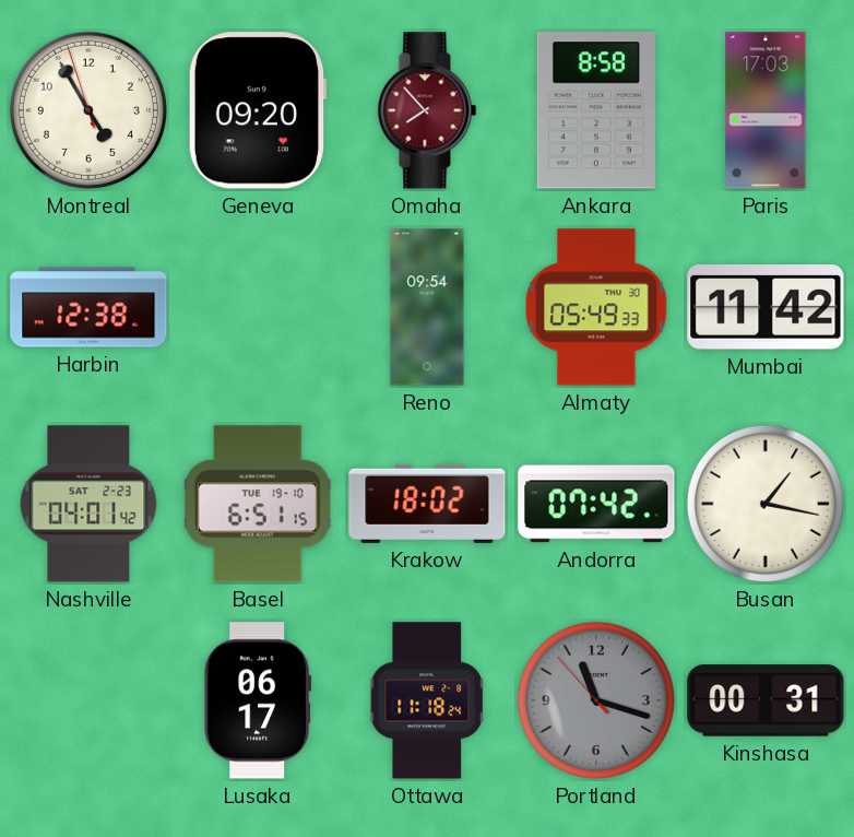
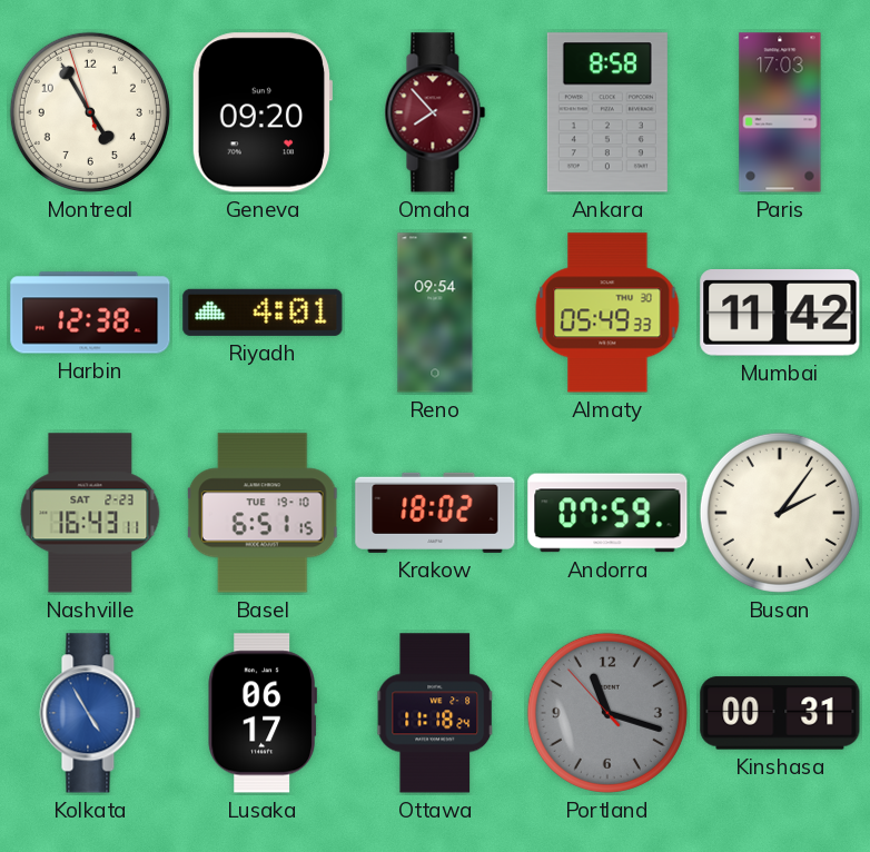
Riyadh: none -> 4:01
Nashville: 04:01 -> 16:43
Andorra: 07:42 -> 07:59
Busan: 1:17 -> 2:06
Kolkata: none -> 4:55
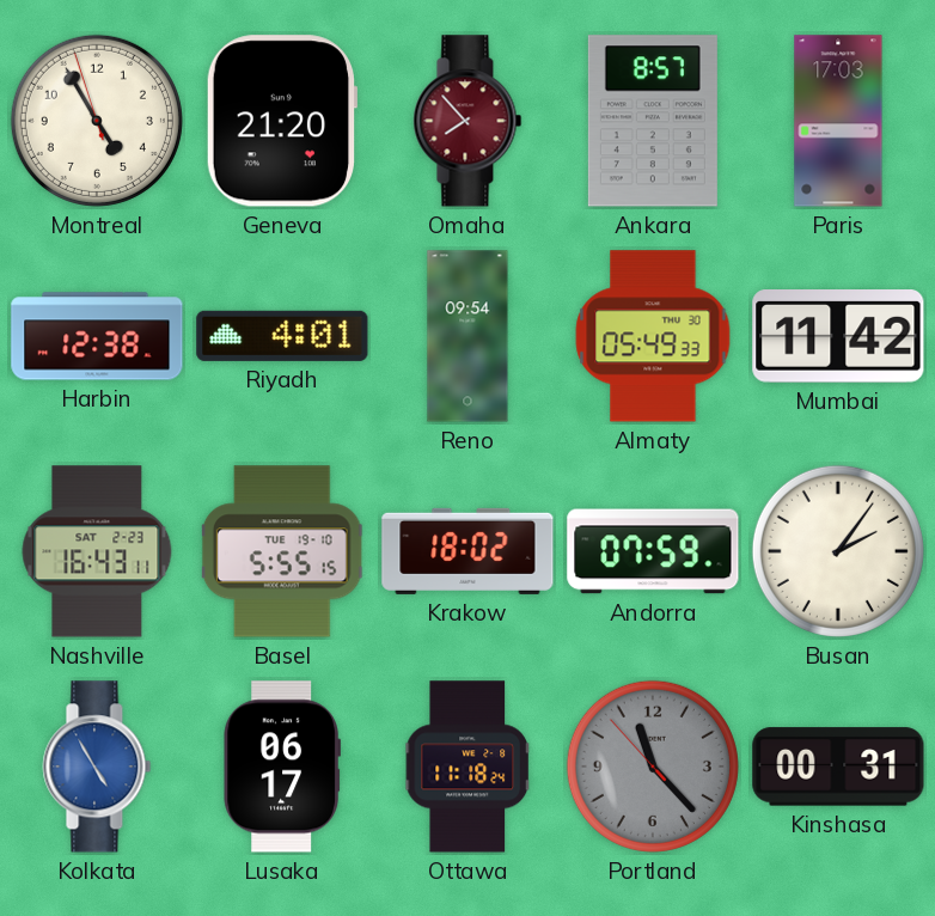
Geneva: 09:20 -> 21:20
Ankara: 8:58 -> 8:57
Basel: 6:51 -> 5:55
Portland: 11:17 -> 11:22
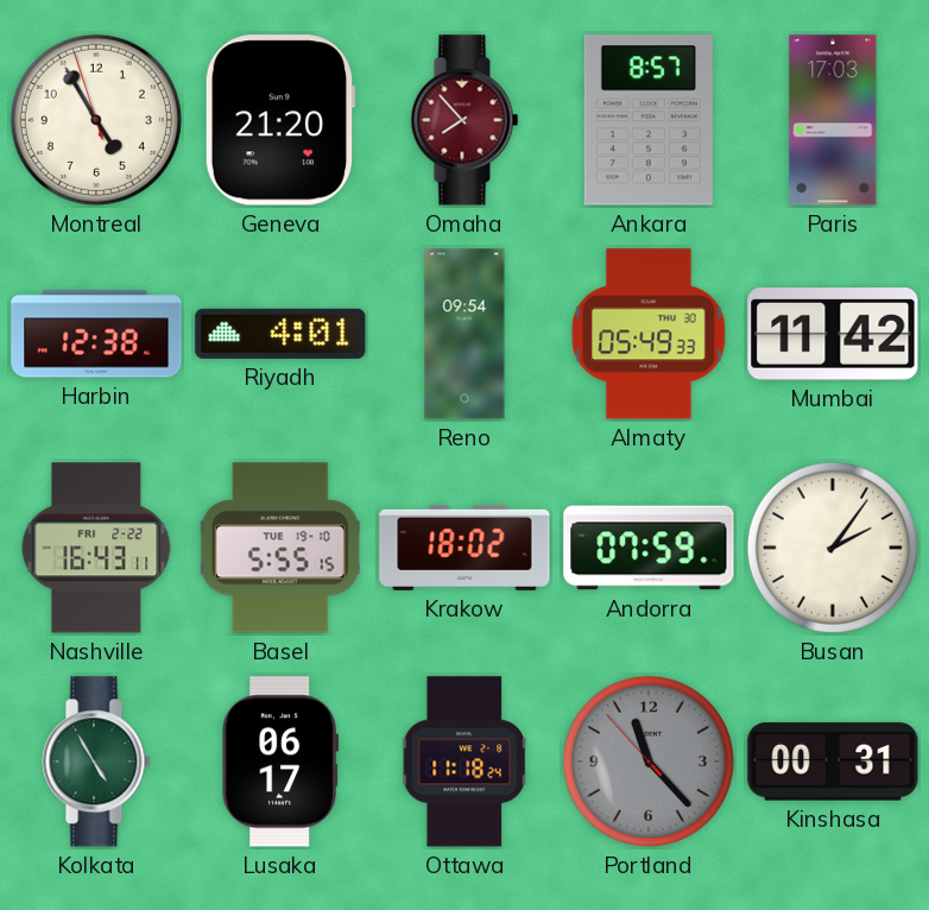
Nashville date: SAT 2-23 -> FRI 2-22
Kolkata dial: blue -> green
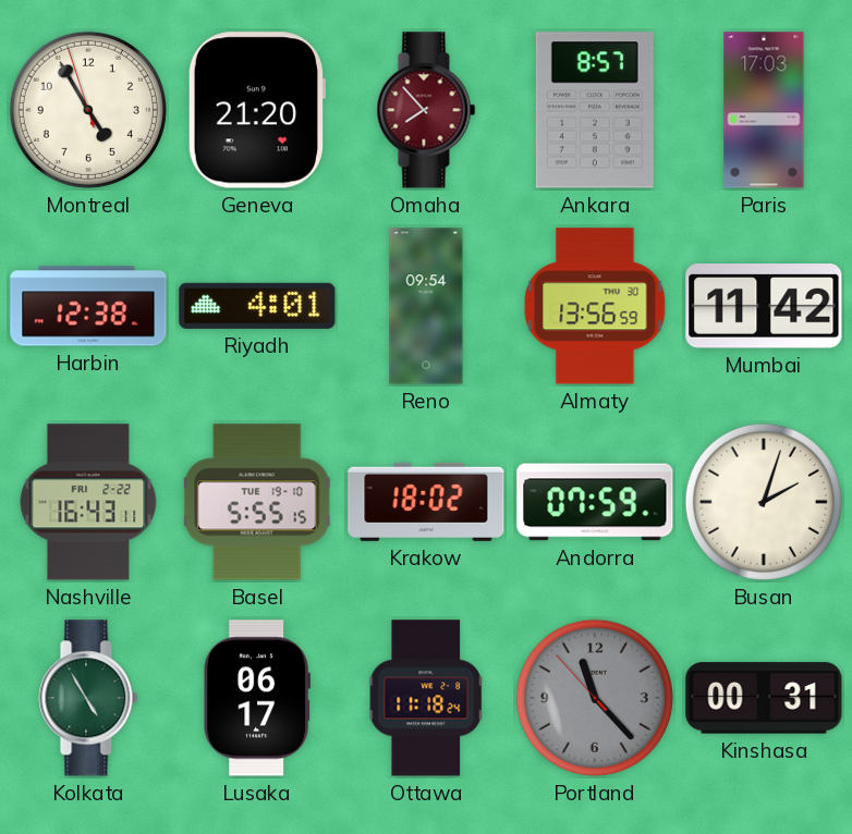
Almaty: 05:49 -> 13:56
Busan: 2:06 -> 2:03
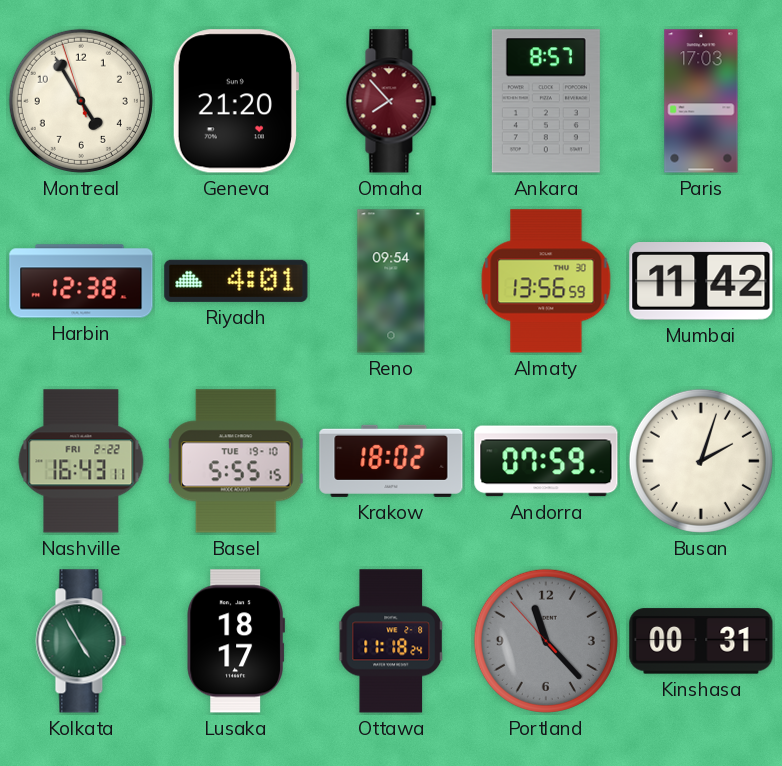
Lusaka: 06:17 -> 18:17
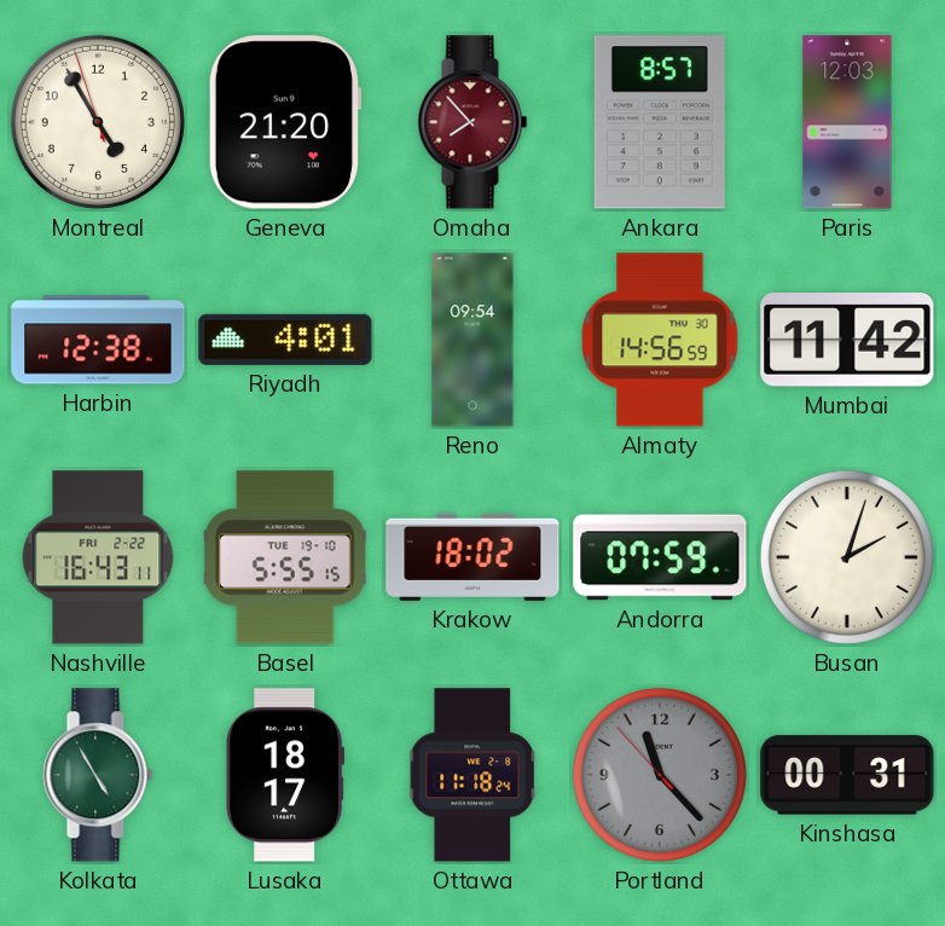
Paris: 17:03 -> 12:03
Almaty: 13:56 -> 14:56
